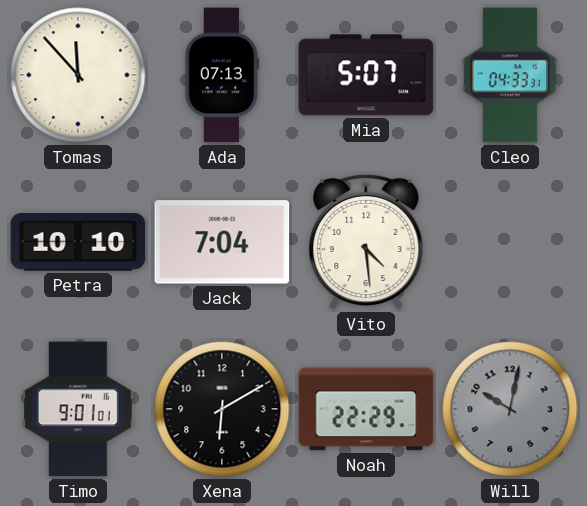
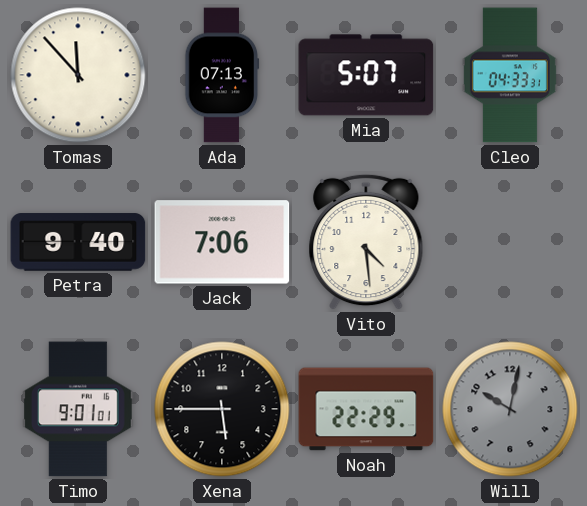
Petra: 10:10 -> 9:40
Jack: 7:04 -> 7:06
Xena: 6:10 -> 5:45
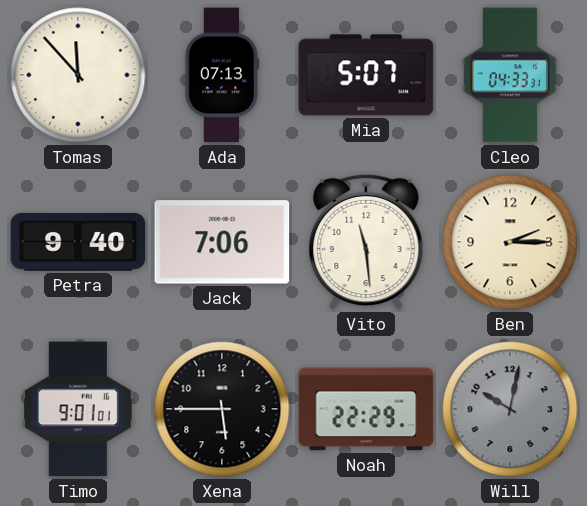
Vito: 4:29 -> 11:29
Ben: none -> 2:15
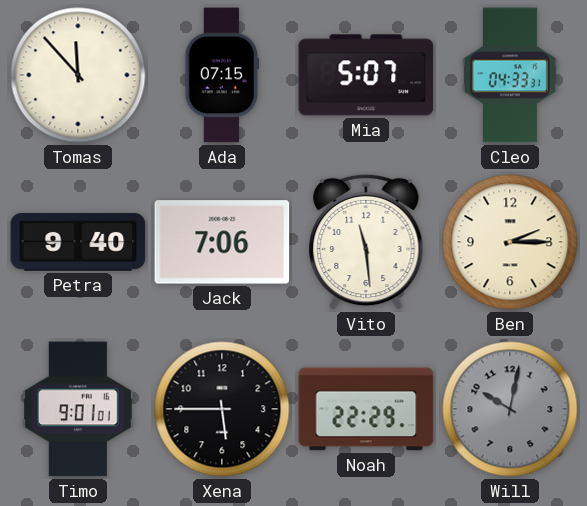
Ada: 07:13 -> 07:15
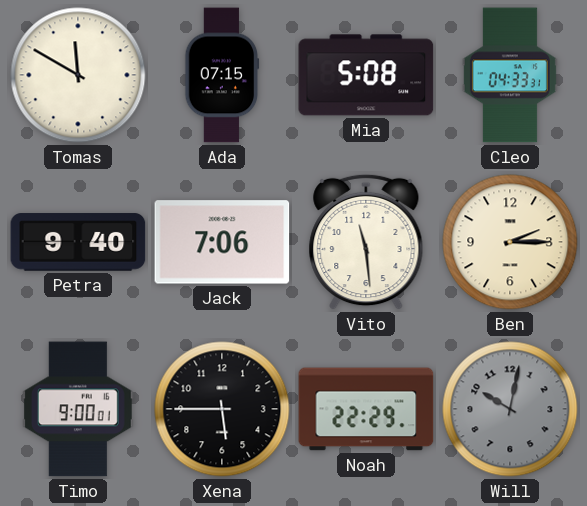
Tomas: 11:53 -> 11:50
Mia: 5:07 -> 5:08
Timo: 9:01 -> 9:00
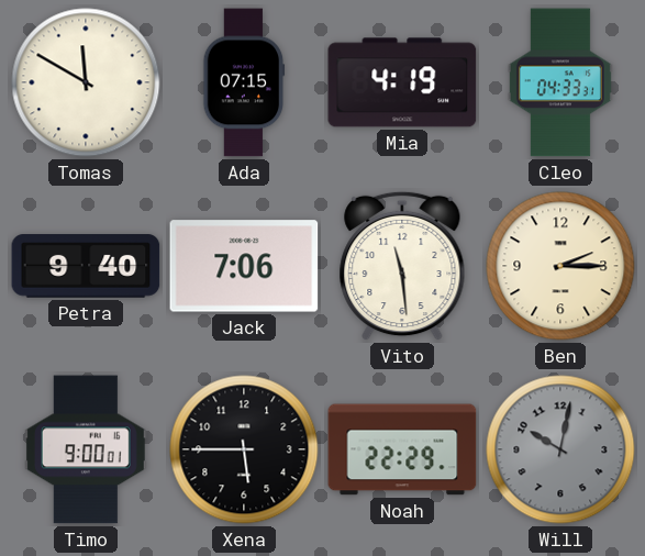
Mia: 5:08 -> 4:19
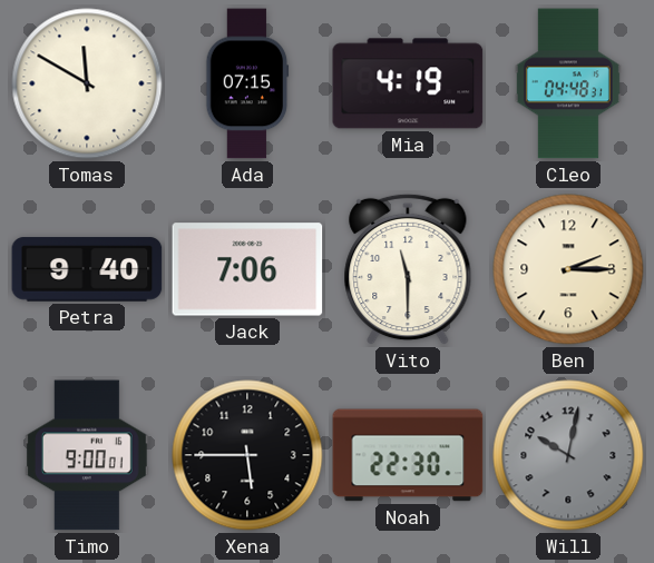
Cleo: 04:33 -> 04:48
Vito: 11:29 -> 11:30
Noah: 22:29 -> 22:30
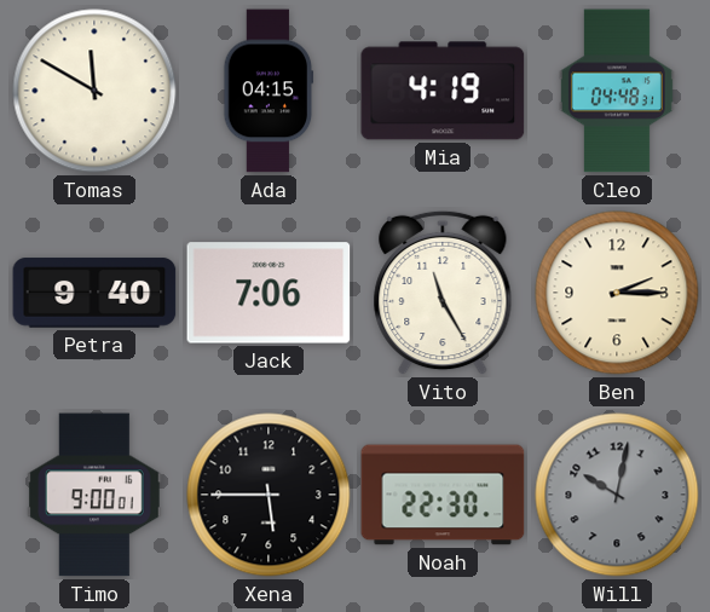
Ada: 07:15 -> 04:15
Vito: 11:30 -> 11:25
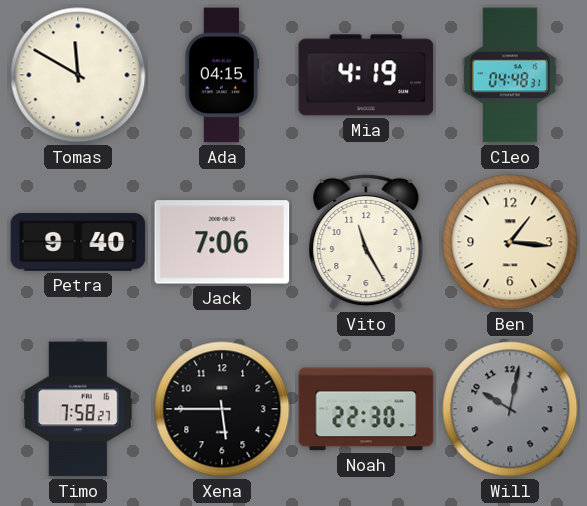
Ben: 2:15 -> 1:16
Timo: 9:00 -> 7:58
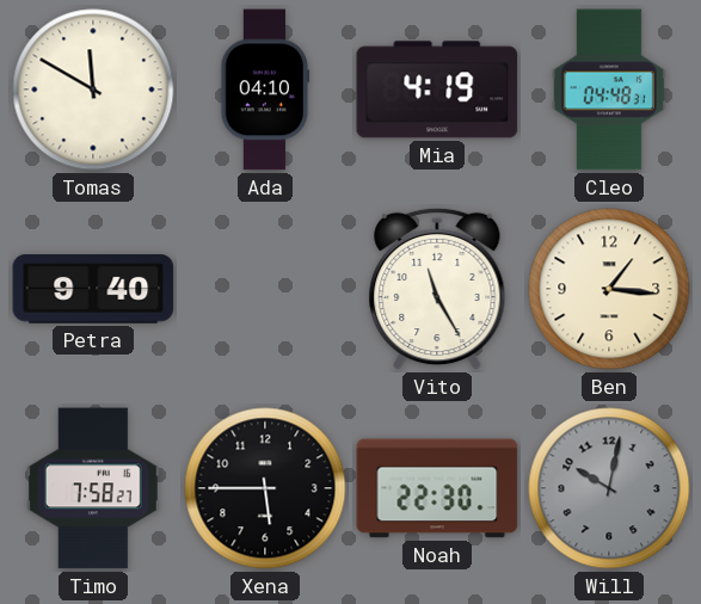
Ada: 04:15 -> 04:10
Jack: 7:06 -> none
